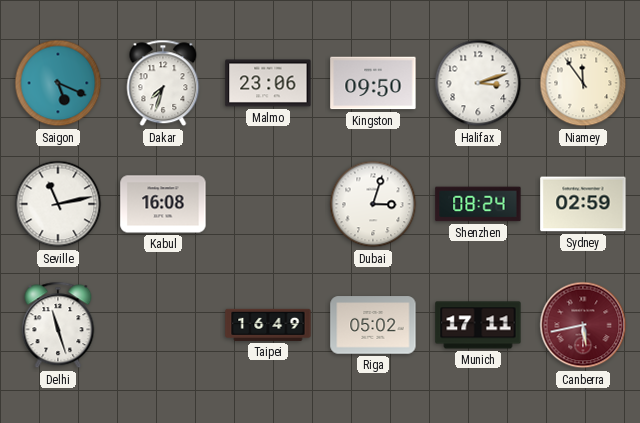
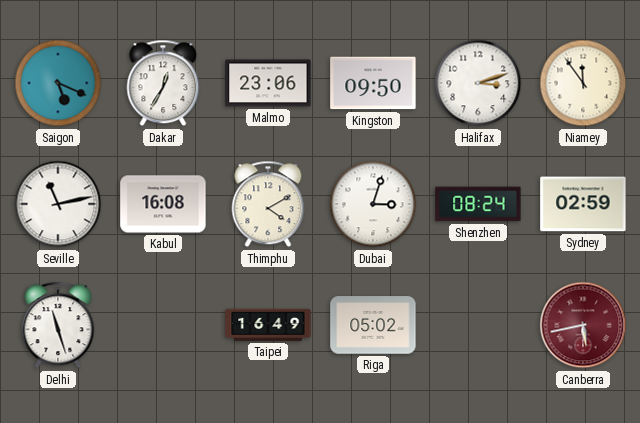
Dakar: 7:33 -> 12:35
Thimphu: none -> 4:10
Munich: 17:11 -> none
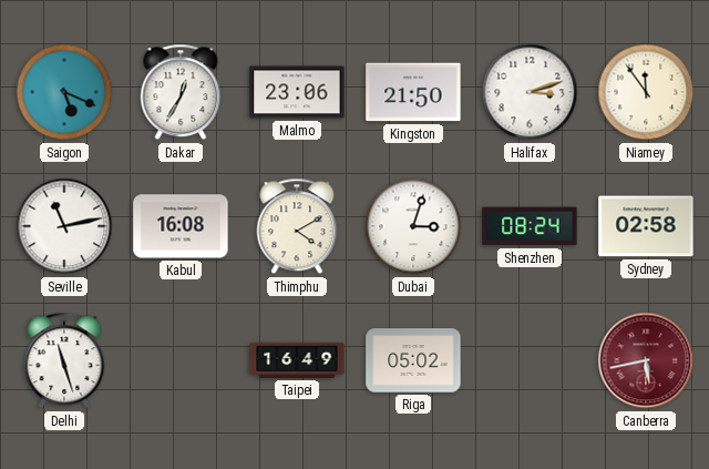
Kingston: 09:50 -> 21:50
Sydney: 02:59 -> 02:58
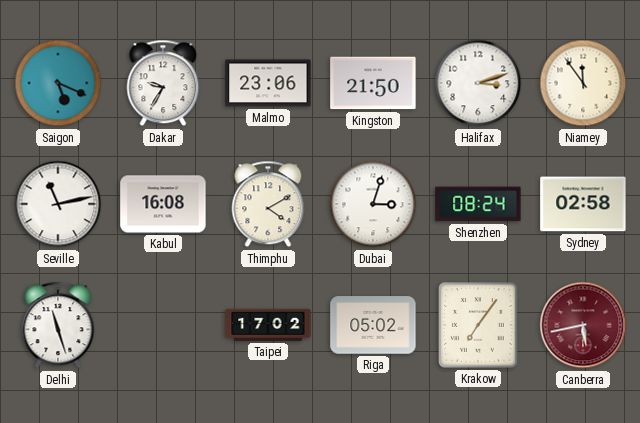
Dakar: 12:35 -> 9:35
Taipei: 16:49 -> 17:02
Krakow: none -> 7:06
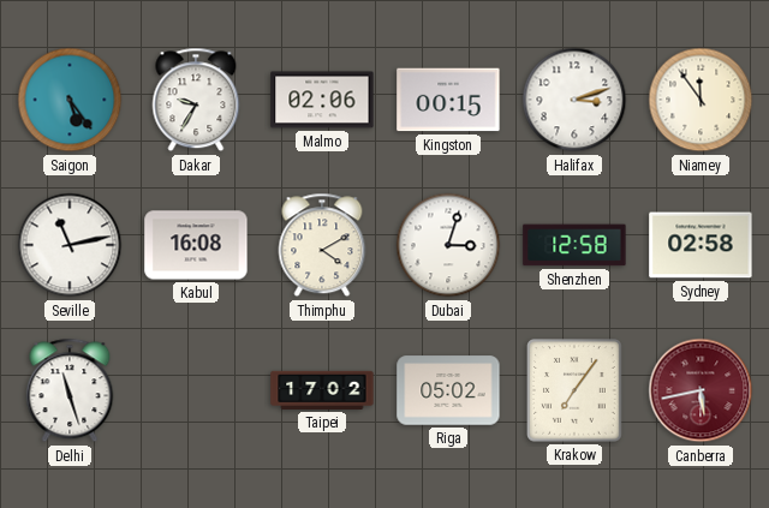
Saigon: 5:19 -> 5:24
Malmo: 23:06 -> 02:06
Kingston: 21:50 -> 00:15
Shenzhen: 08:24 -> 12:58
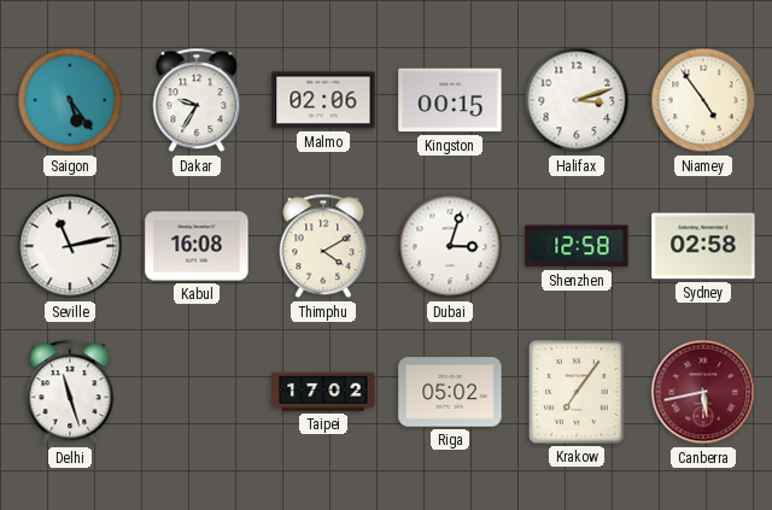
Niamey: 11:54 -> 4:54
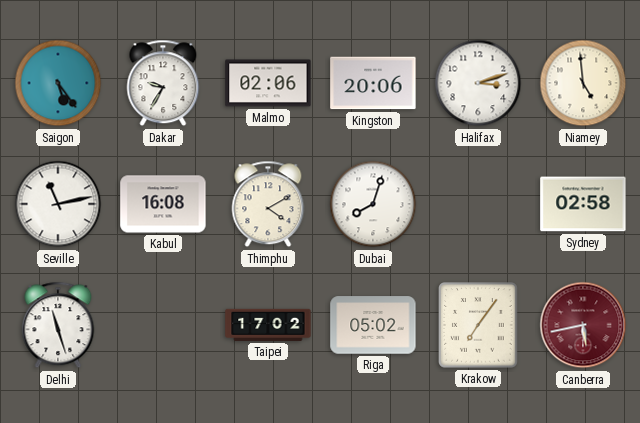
Kingston: 00:15 -> 20:06
Niamey: 4:54 -> 4:59
Dubai: 3:03 -> 8:03
Shenzhen: 12:58 -> none
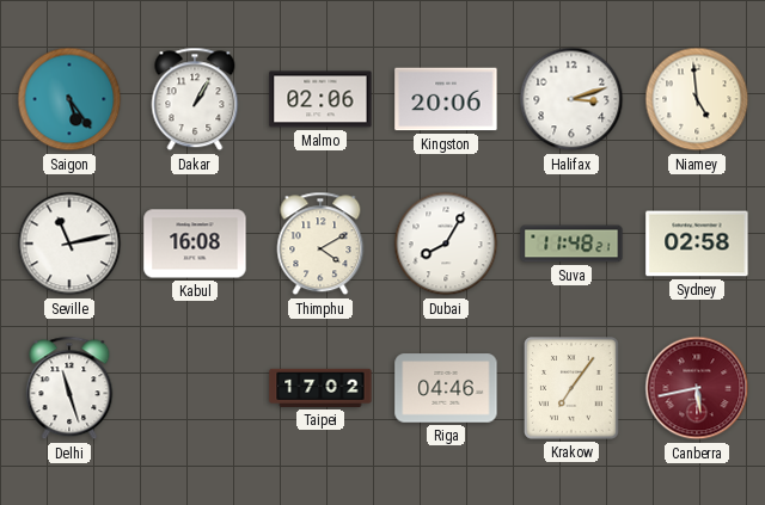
Dakar: 9:35 -> 1:05
Dubai: 8:03 -> 8:05
Suva: none -> 11:48
Riga: 05:02 -> 04:46
